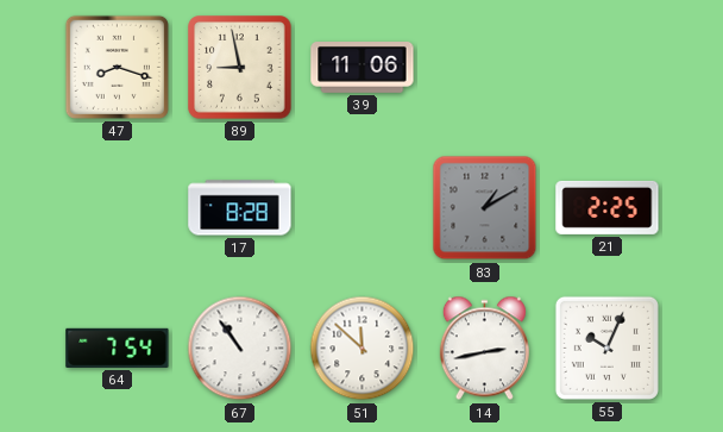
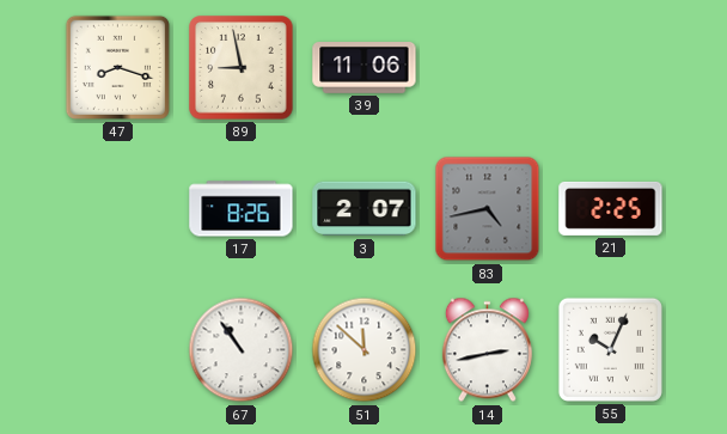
17: 8:28 -> 8:26
3: none -> 2:07
83: 1:10 -> 4:43
64: 7:54 -> none
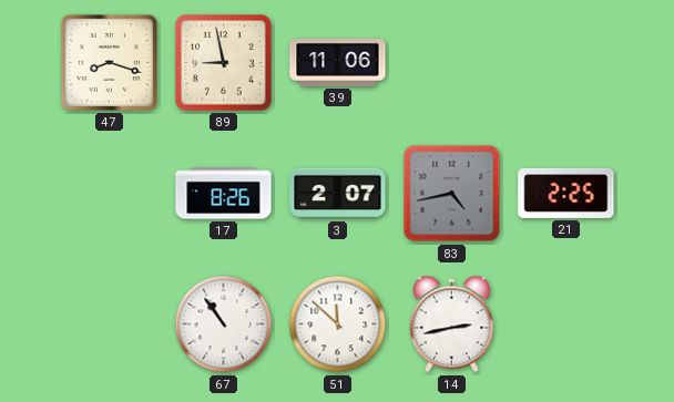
55: 10:04 -> none
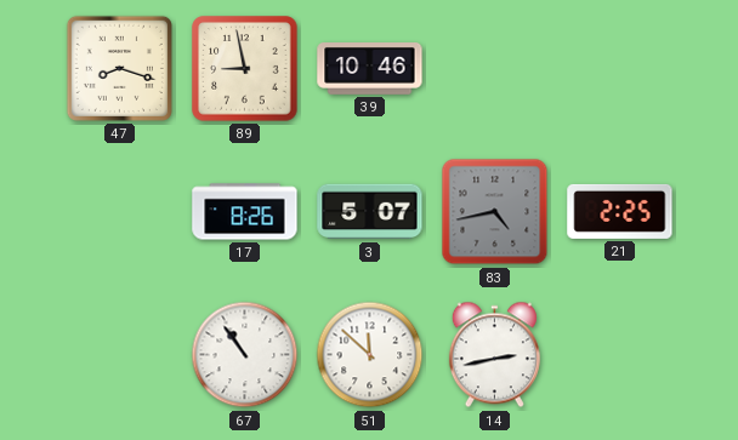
39: 11:06 -> 10:46
3: 2:07 -> 5:07
